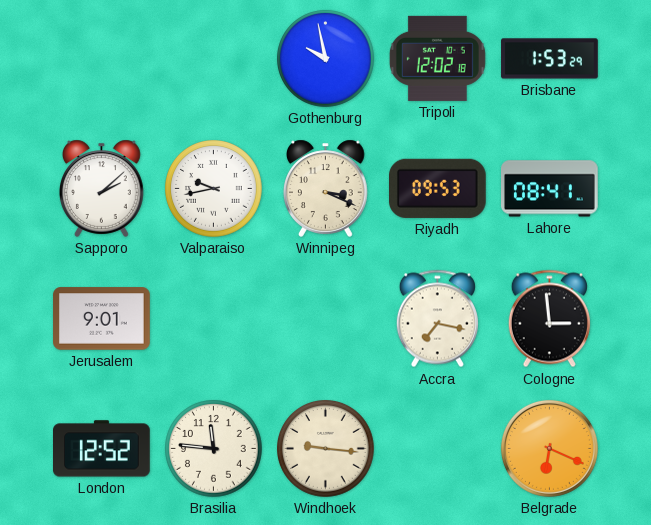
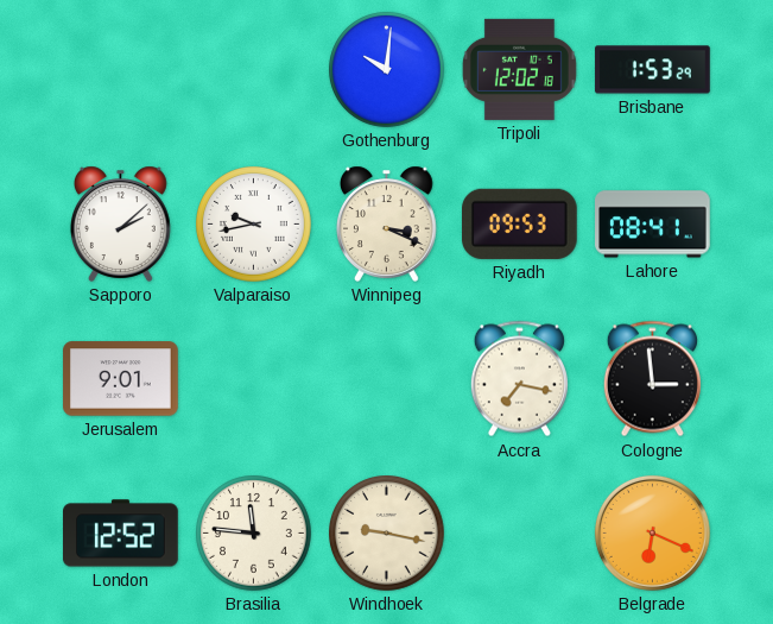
Gothenburg: 9:58 -> 10:01
Windhoek: 9:16 -> 9:17
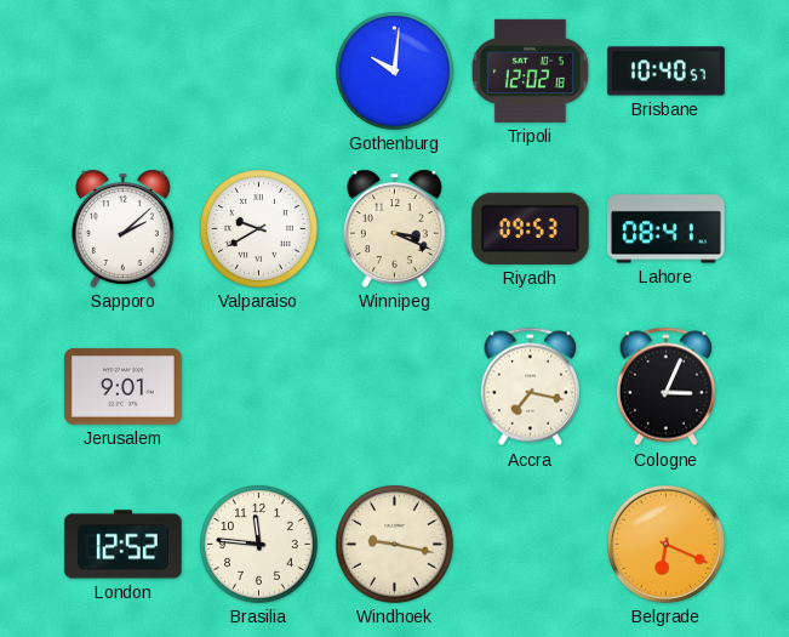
Brisbane: 1:53 -> 10:40
Valparaiso: 9:43 -> 9:40
Cologne: 2:59 -> 3:04
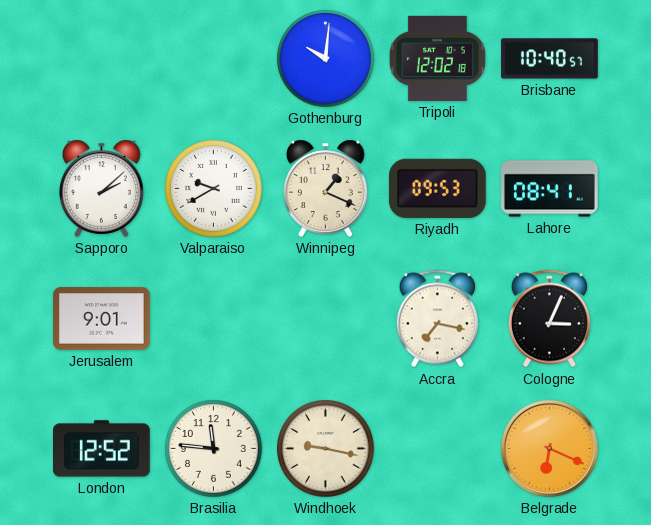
Winnipeg: 3:19 -> 1:19
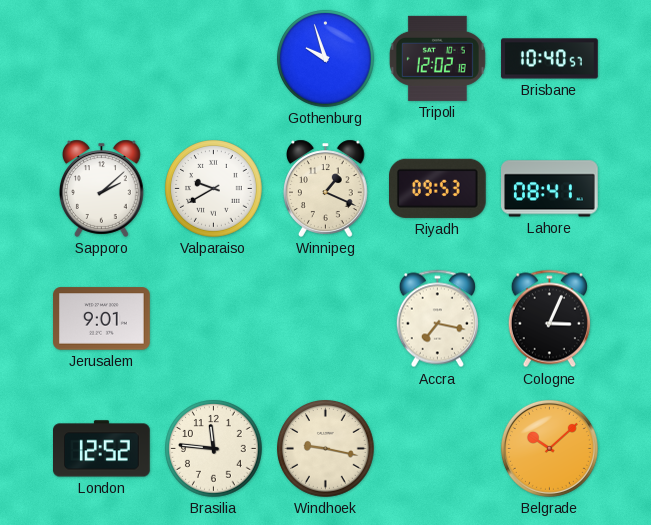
Gothenburg: 10:01 -> 9:57
Belgrade: 6:19 -> 10:08
